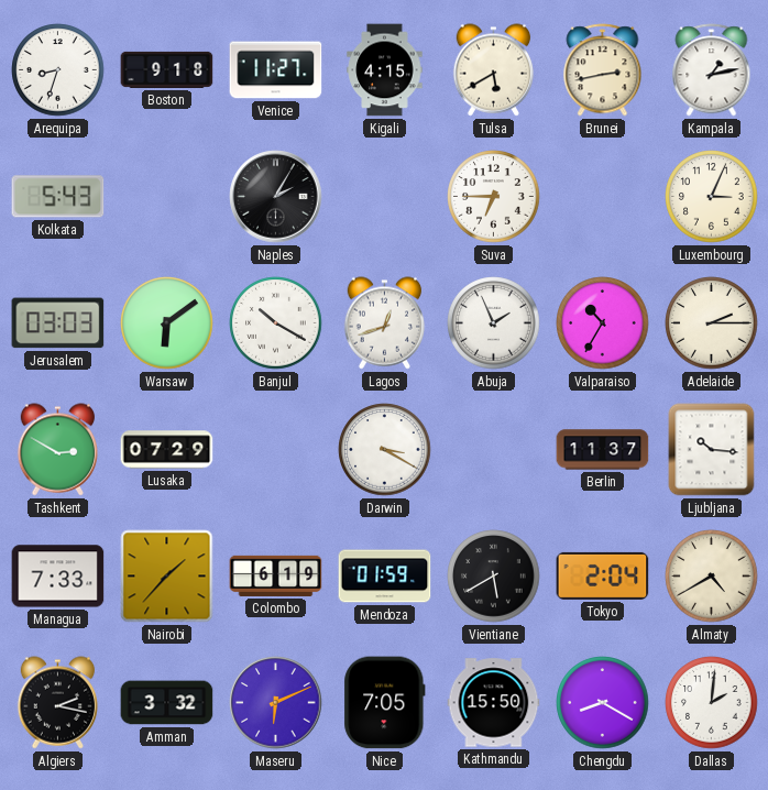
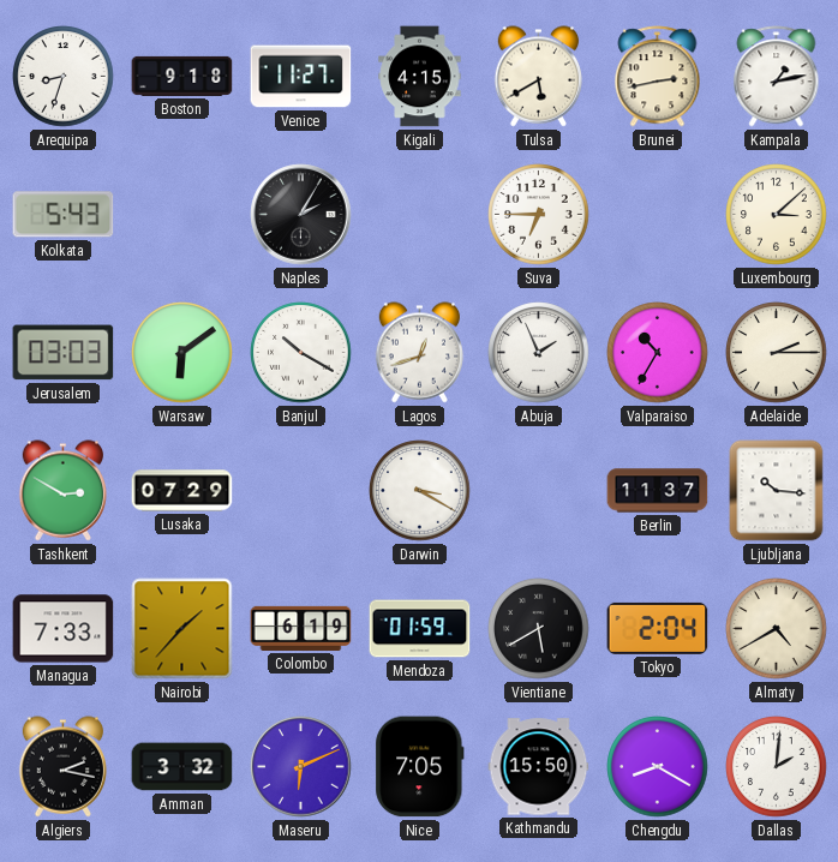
Luxembourg: 3:04 -> 3:08
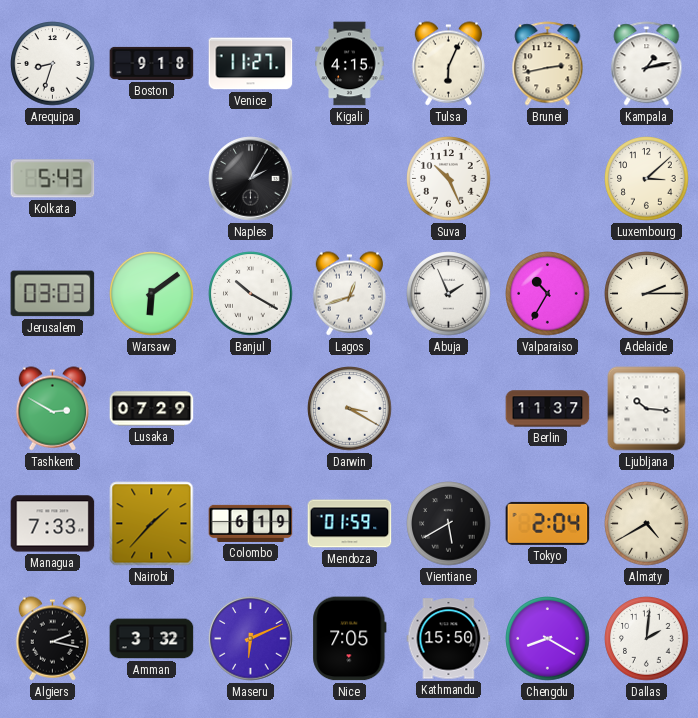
Tulsa: 5:40 -> 6:04
Suva: 6:45 -> 10:26
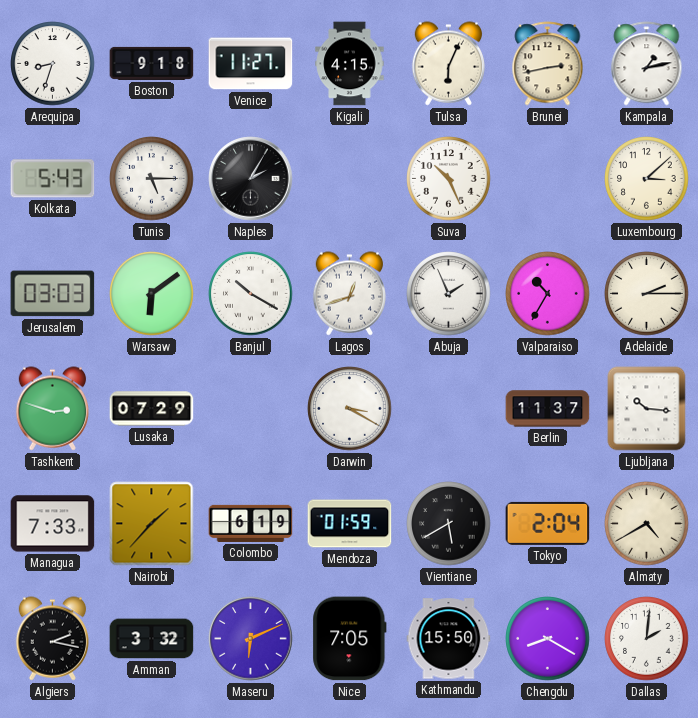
Tunis: none -> 5:15
Tashkent: 2:50 -> 2:48
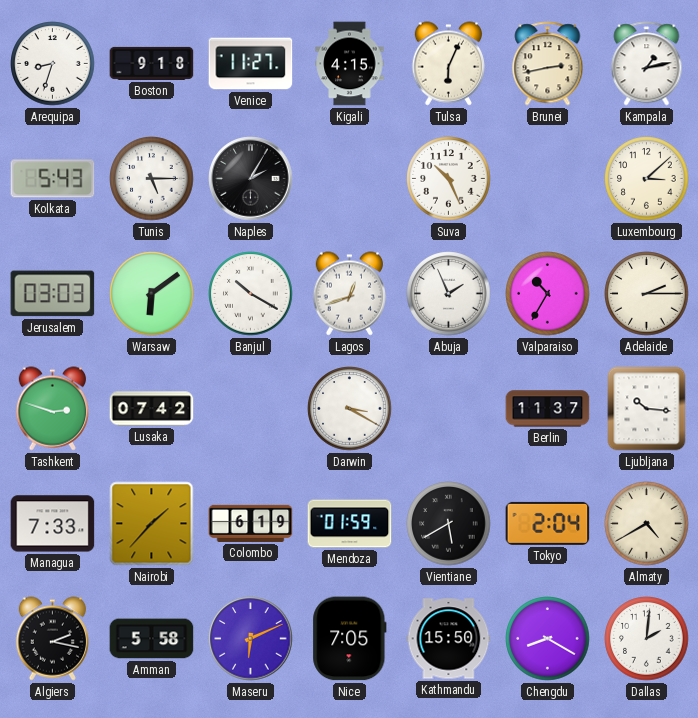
Lusaka: 07:29 -> 07:42
Amman: 3:32 -> 5:58
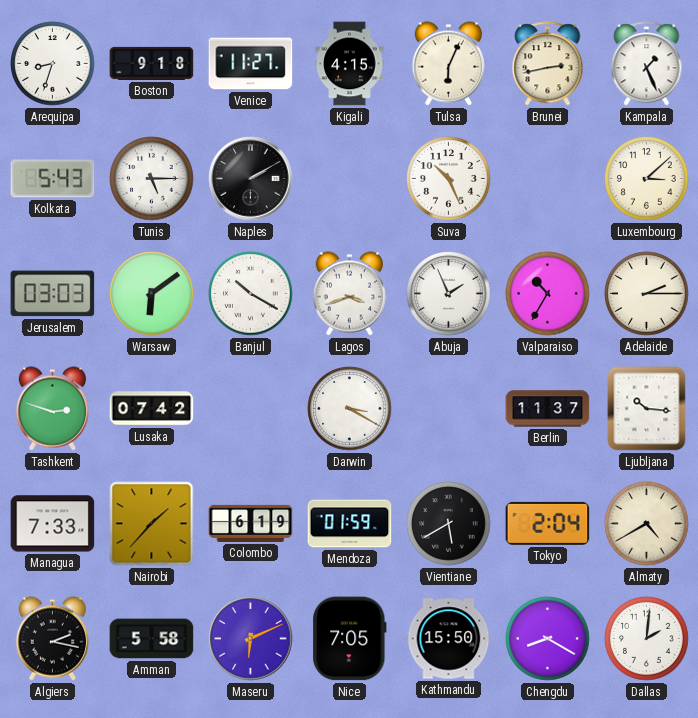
Kampala: 1:13 -> 1:26
Naples: 2:05 -> 2:10
Lagos: 12:42 -> 3:42
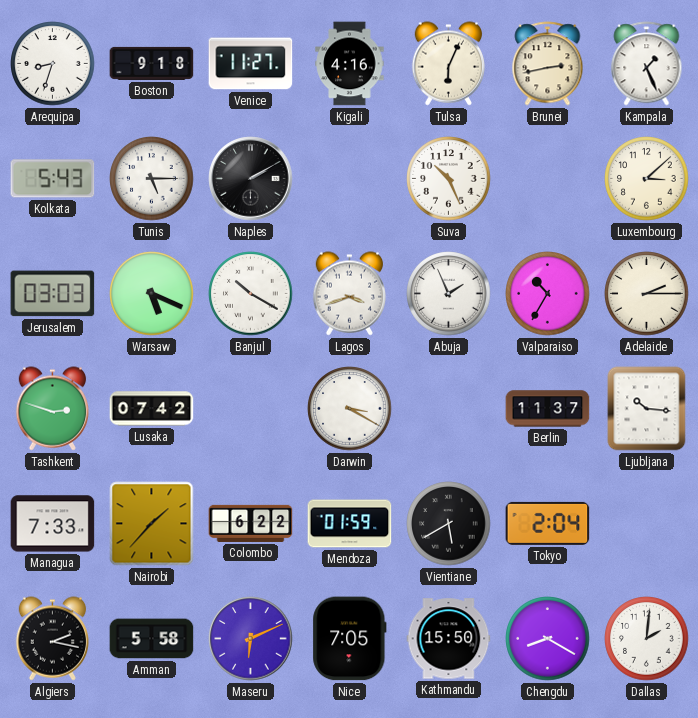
Kigali: 4:15 -> 4:16
Warsaw: 6:09 -> 5:19
Colombo: 6:19 -> 6:22
Almaty: 4:40 -> none
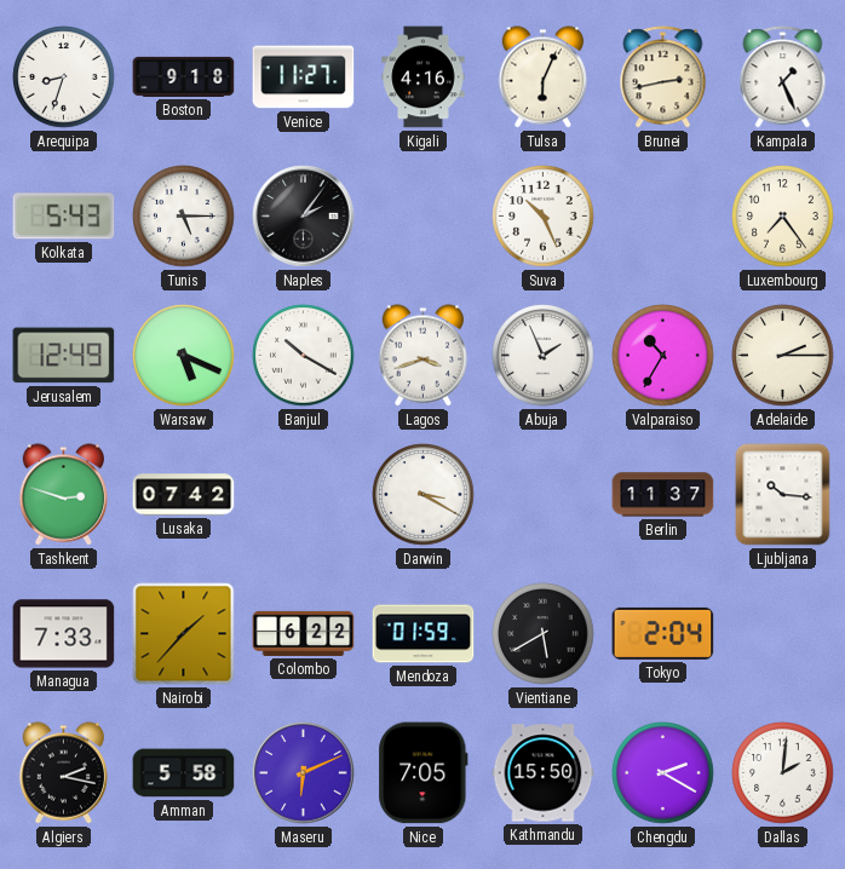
Naples: 2:10 -> 2:06
Luxembourg: 3:08 -> 7:24
Jerusalem: 03:03 -> 12:49
Chengdu: 8:20 -> 2:20
